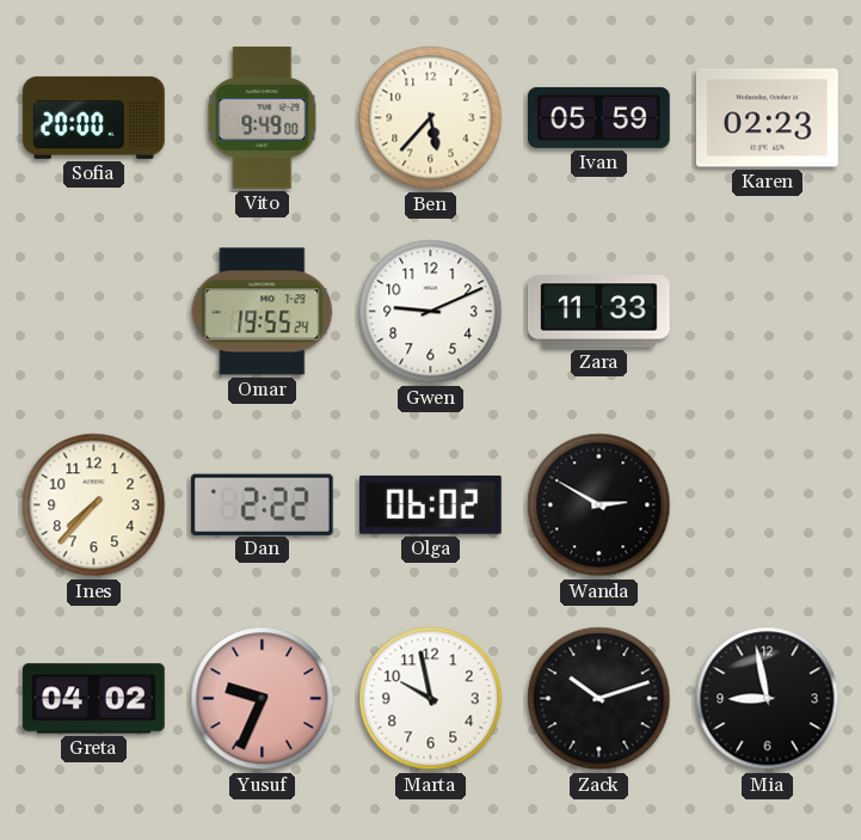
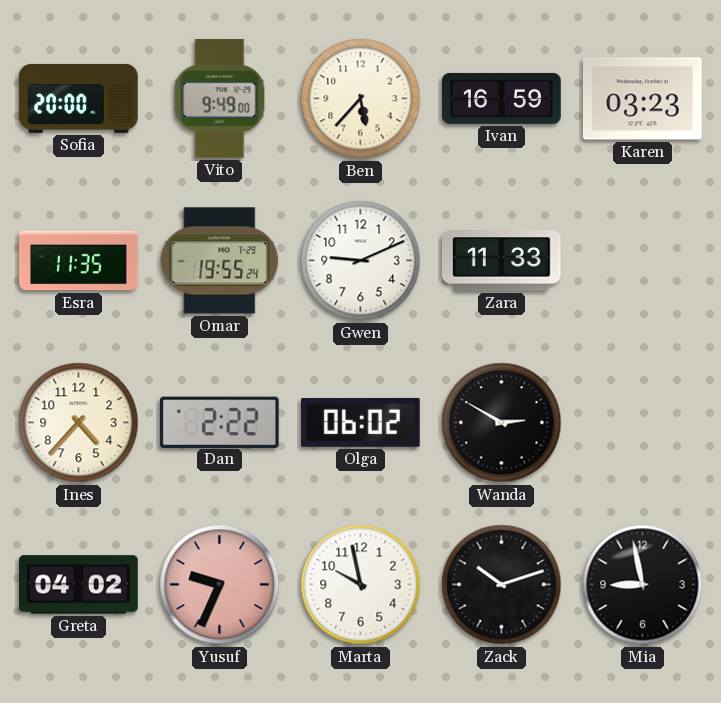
Ivan: 05:59 -> 16:59
Karen: 02:23 -> 03:23
Esra: none -> 11:35
Ines: 7:37 -> 4:37
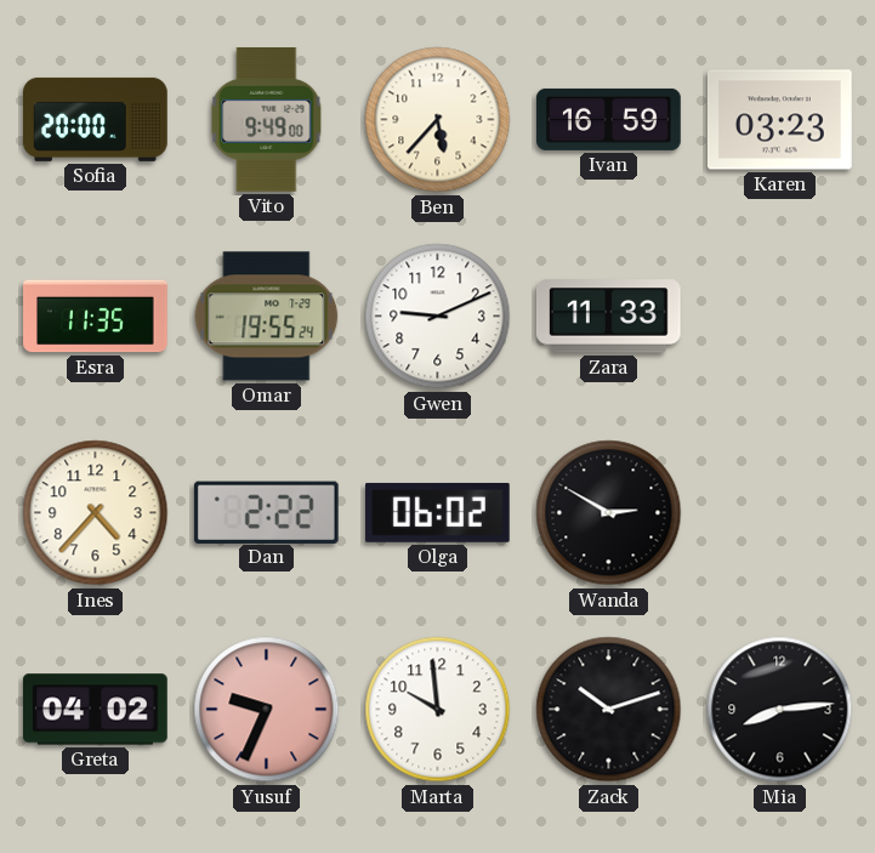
Marta: 9:58 -> 9:59
Mia: 8:58 -> 8:14
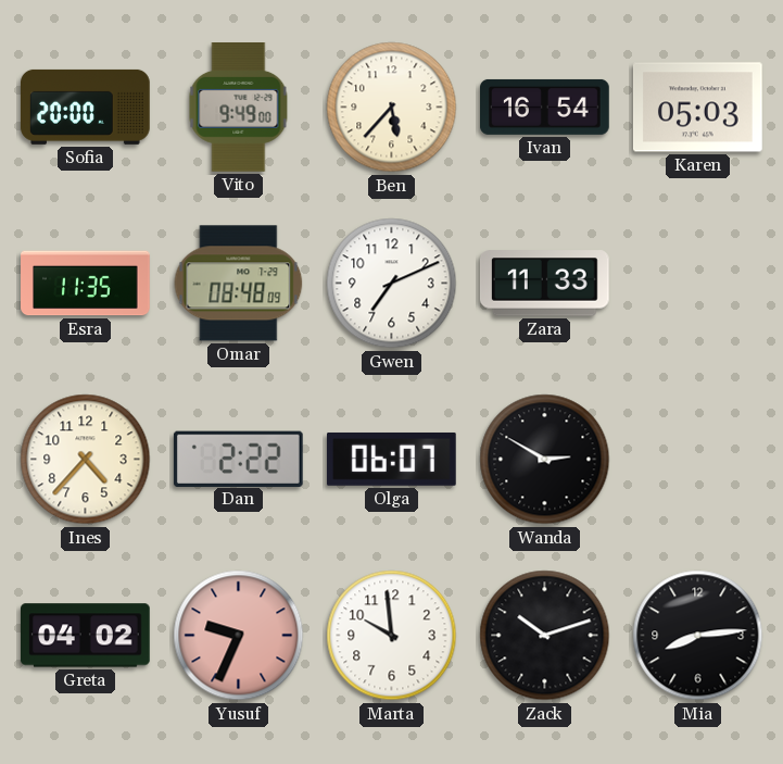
Ivan: 16:59 -> 16:54
Karen: 03:23 -> 05:03
Omar: 19:55 -> 08:48
Gwen: 9:11 -> 7:11
Olga: 06:02 -> 06:07
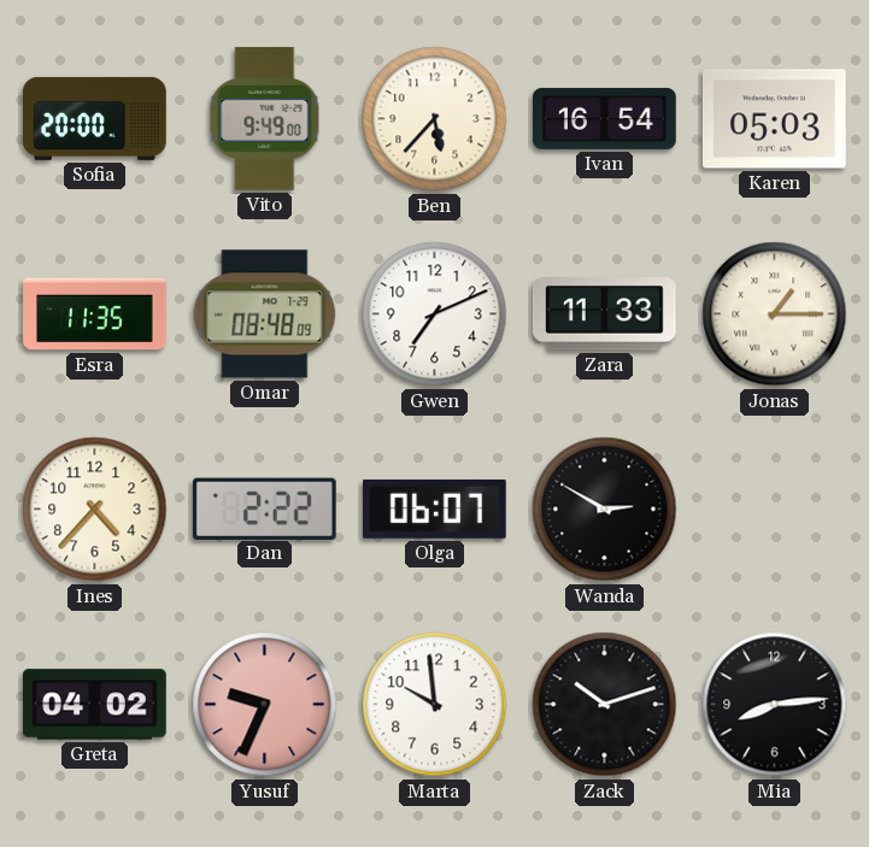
Jonas: none -> 1:15
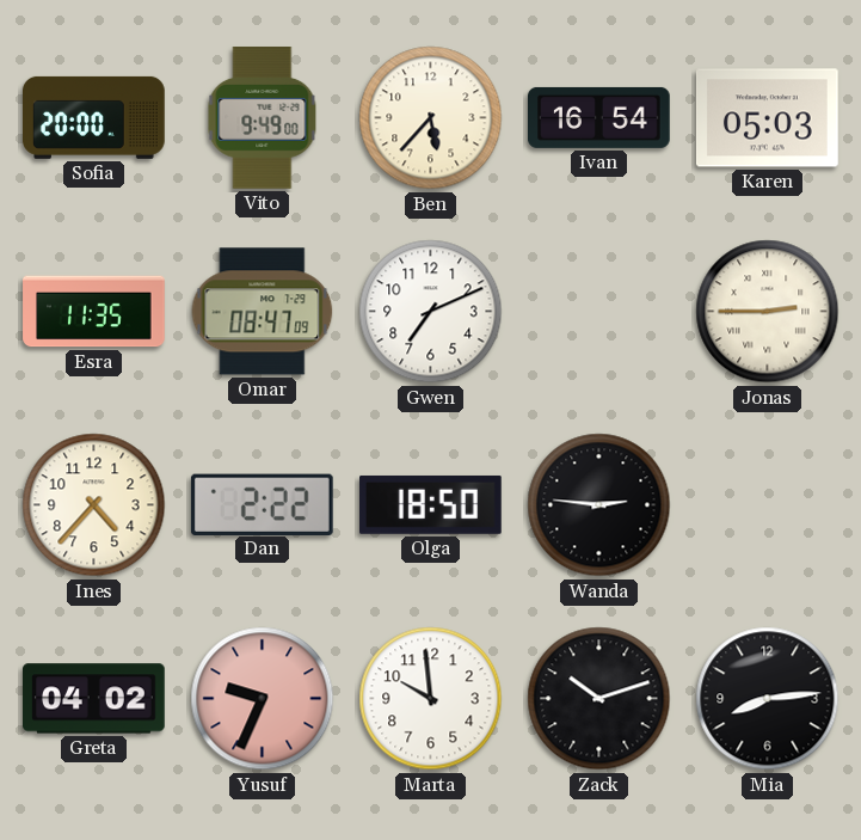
Omar: 08:48 -> 08:47
Zara: 11:33 -> none
Jonas: 1:15 -> 2:45
Olga: 06:07 -> 18:50
Wanda: 2:50 -> 2:46
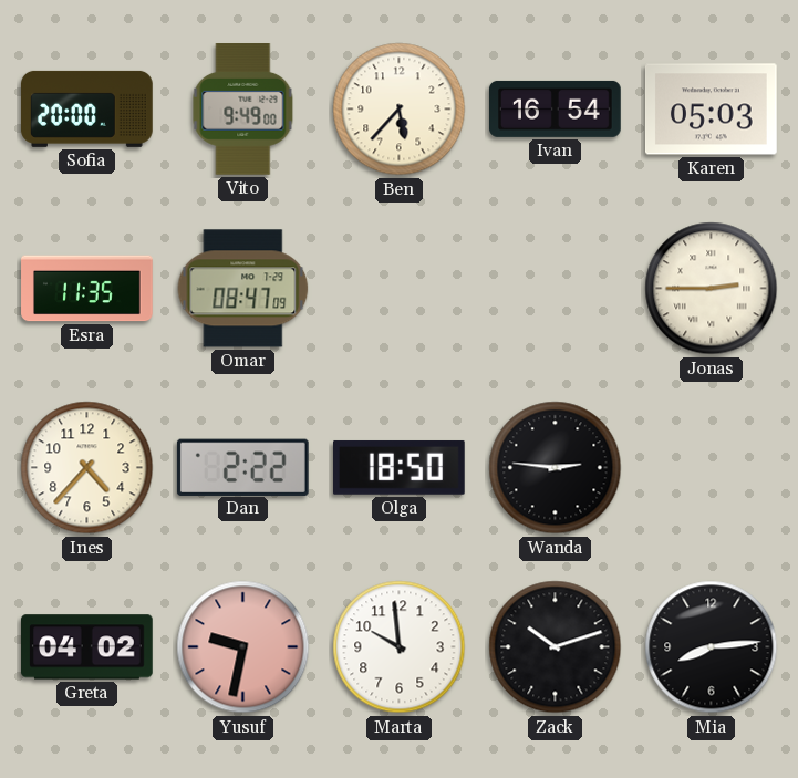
Gwen: 7:11 -> none
Yusuf: 9:34 -> 9:32
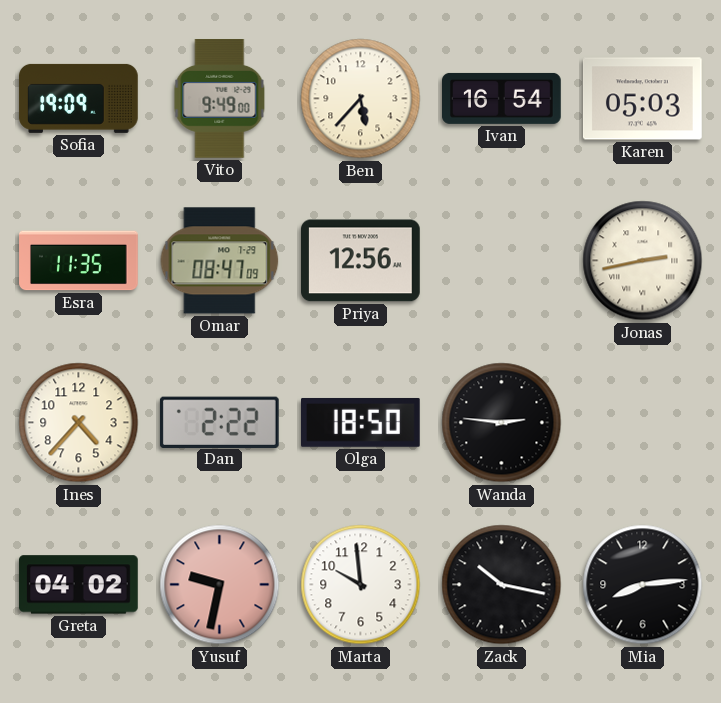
Sofia: 20:00 -> 19:09
Priya: none -> 12:56
Jonas: 2:45 -> 2:43
Zack: 10:12 -> 10:17
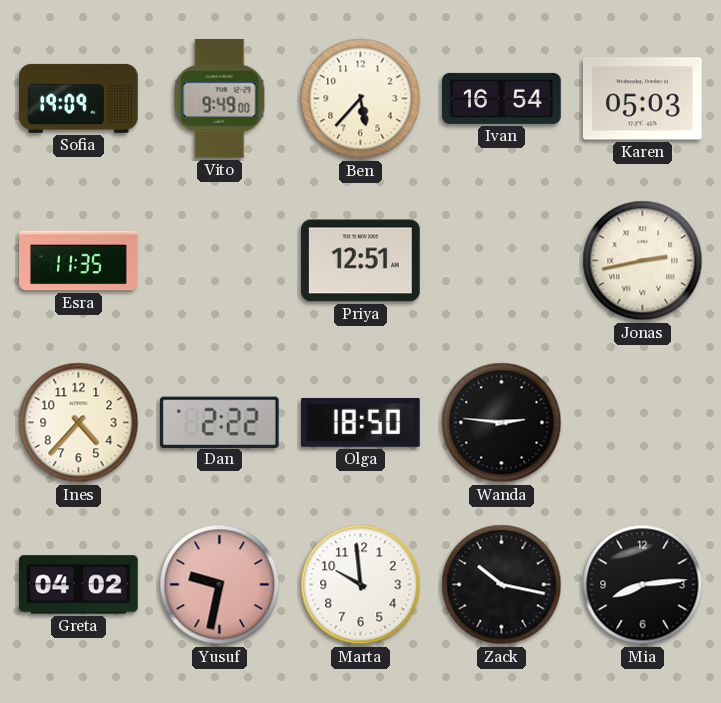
Omar: 08:47 -> none
Priya: 12:56 -> 12:51
